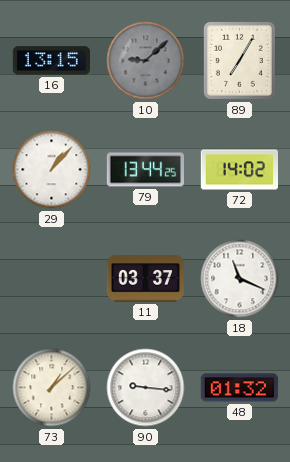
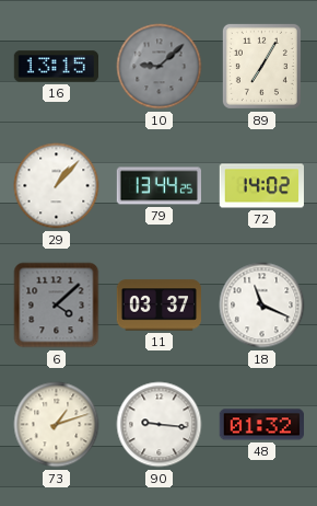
6: none -> 4:08
73: 1:08 -> 1:12
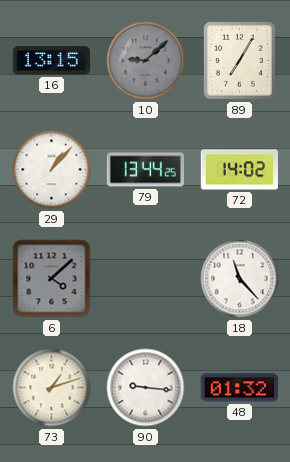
11: 03:37 -> none
18: 11:19 -> 11:23
